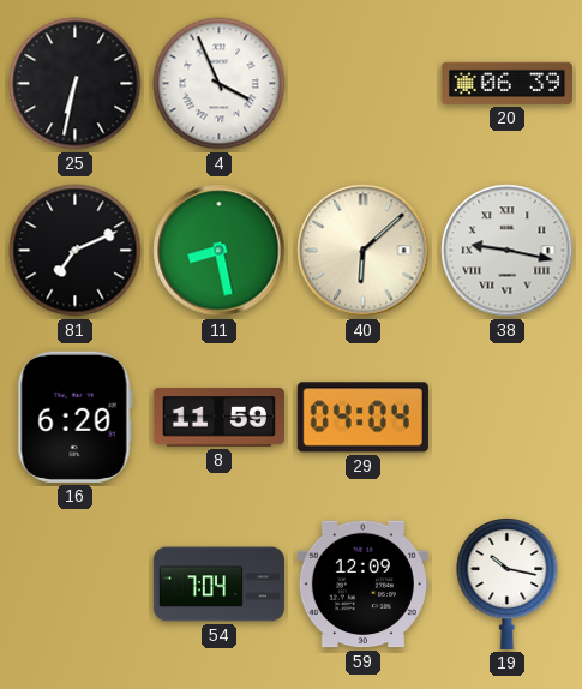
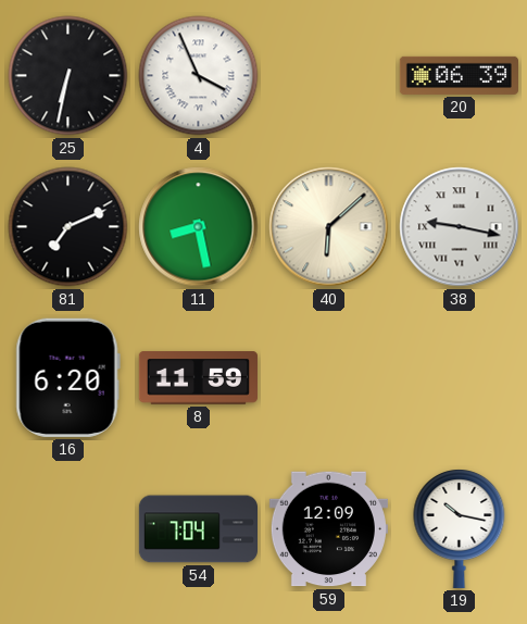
29: 04:04 -> none
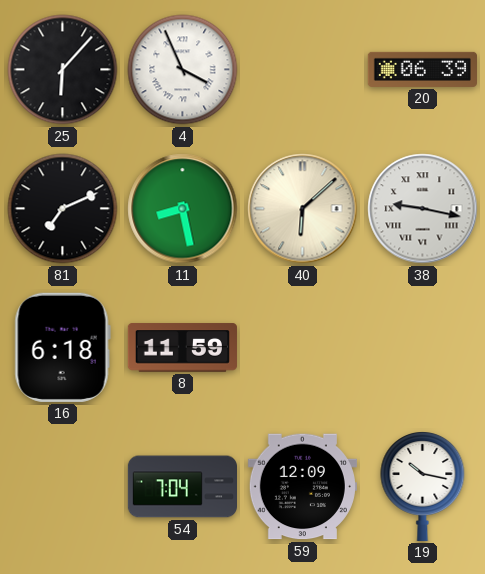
25: 6:32 -> 6:07
16: 6:20 -> 6:18
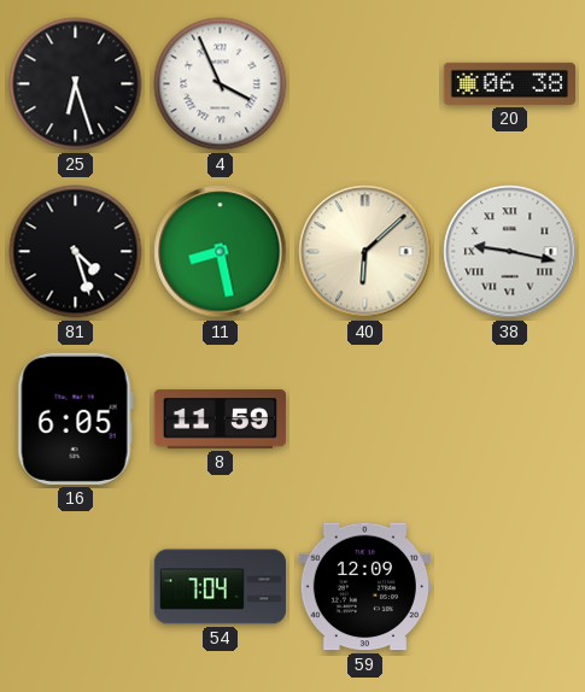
25: 6:07 -> 6:27
20: 06:39 -> 06:38
81: 7:11 -> 4:27
16: 6:18 -> 6:05
19: 10:17 -> none
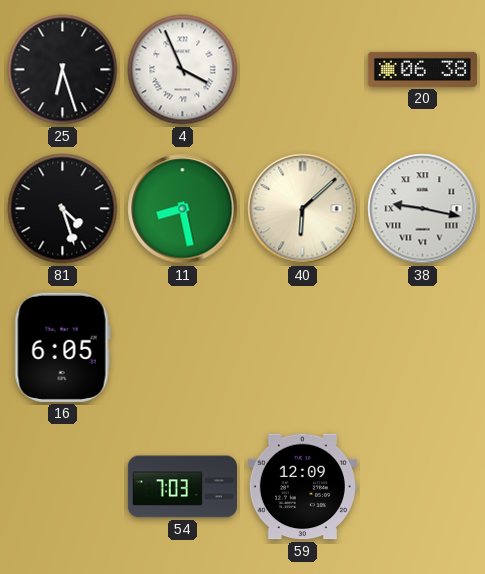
8: 11:59 -> none
54: 7:04 -> 7:03
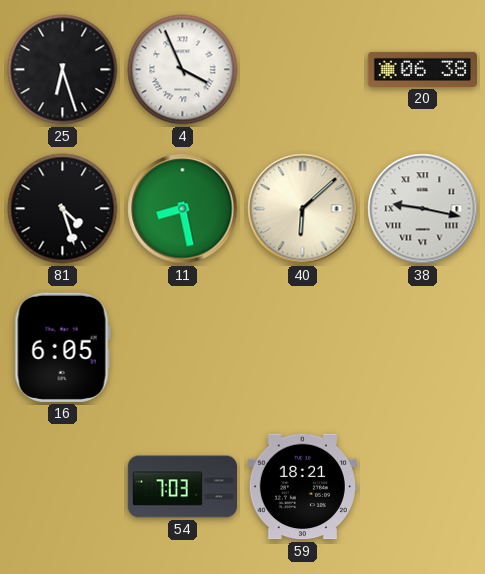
59: 12:09 -> 18:21
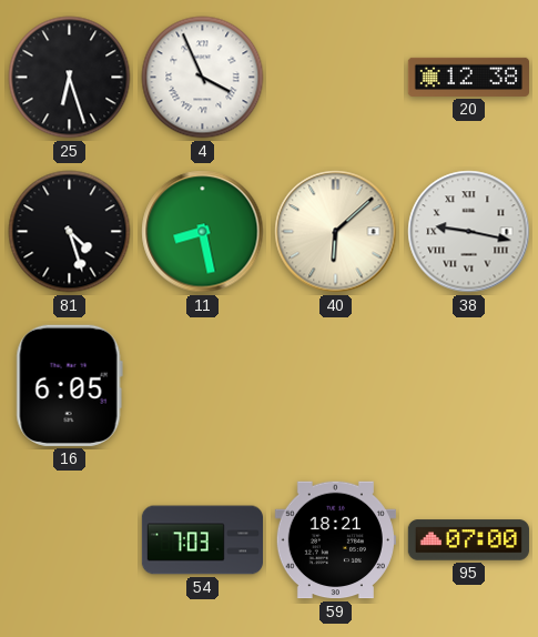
20: 06:38 -> 12:38
95: none -> 07:00
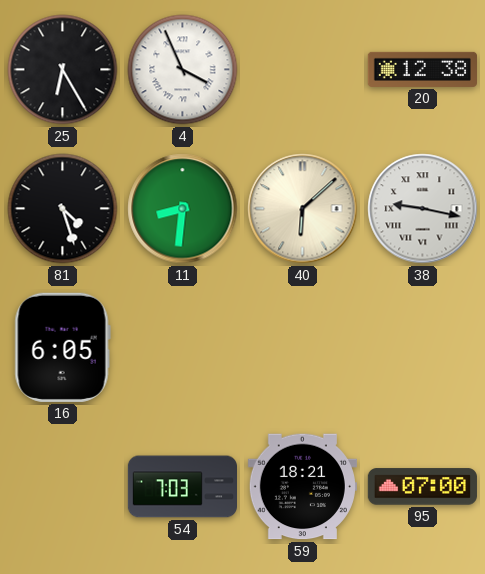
25: 6:27 -> 6:25
11: 8:28 -> 8:31
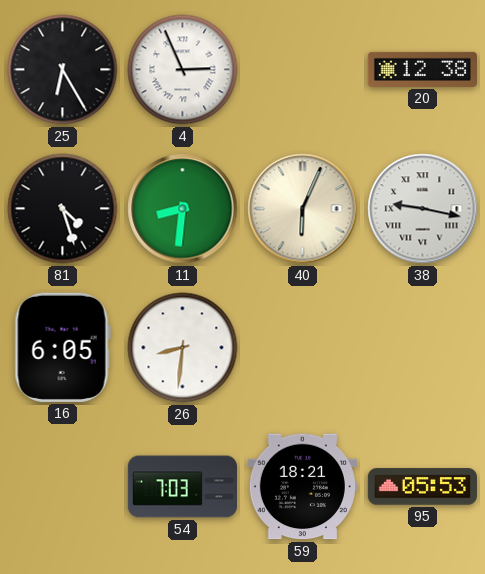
4: 3:56 -> 2:56
40: 6:08 -> 6:04
26: none -> 8:31
95: 07:00 -> 05:53
